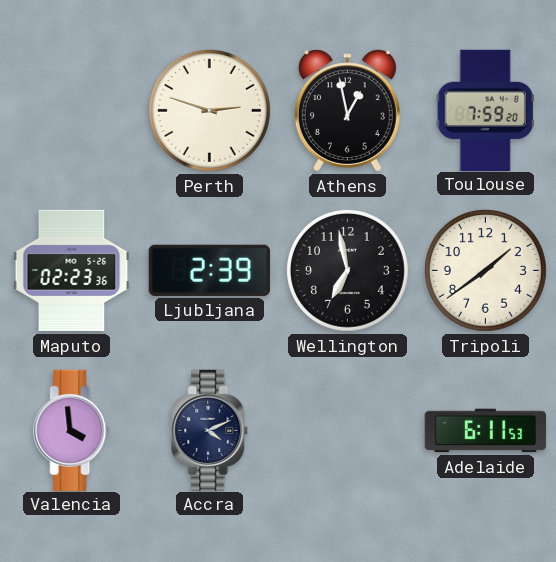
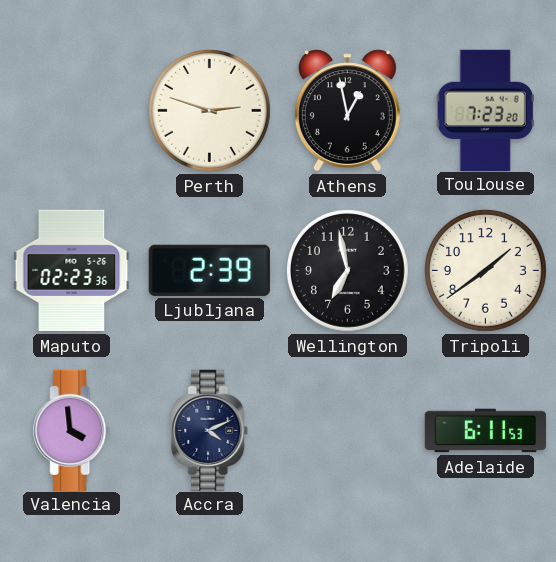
Toulouse: 7:59 -> 7:23
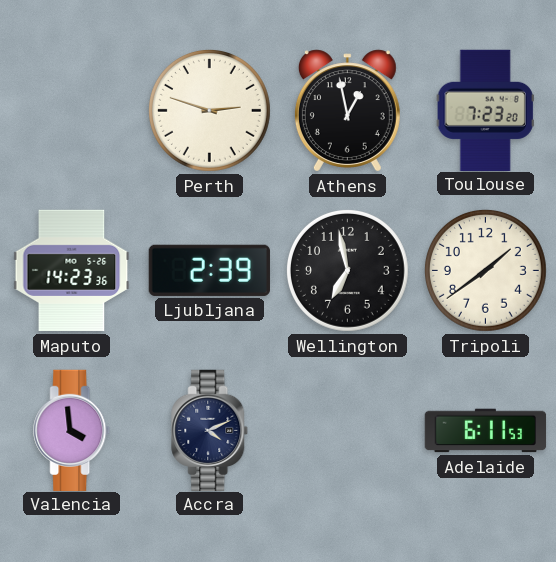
Maputo: 02:23 -> 14:23
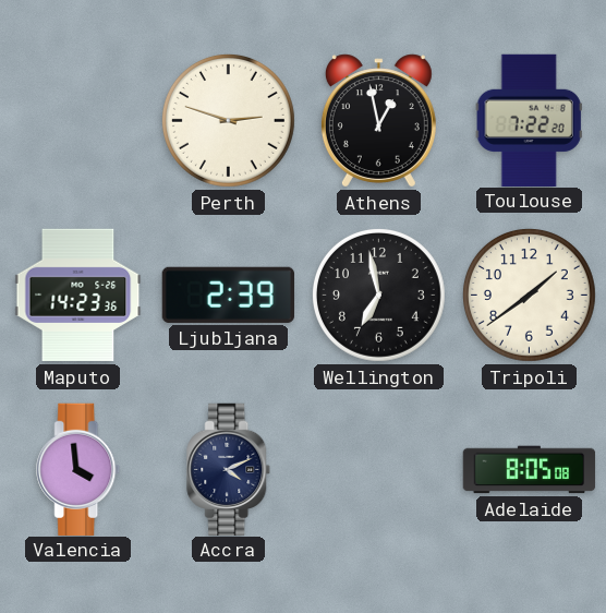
Toulouse: 7:23 -> 7:22
Adelaide: 6:11 -> 8:05
